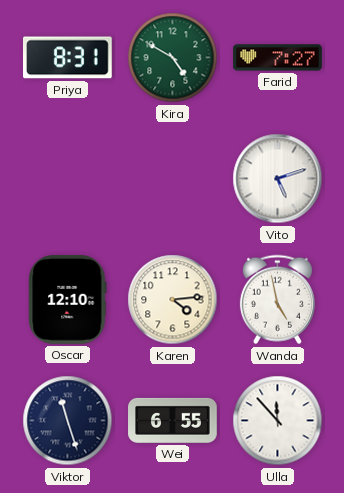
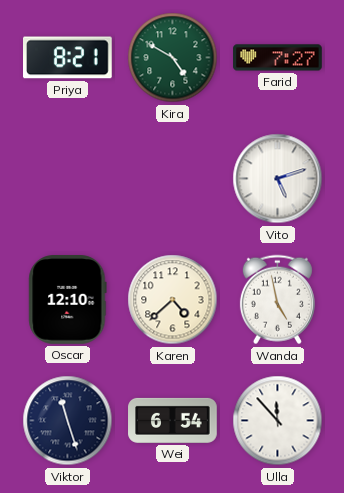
Priya: 8:31 -> 8:21
Karen: 4:14 -> 4:38
Wei: 6:55 -> 6:54
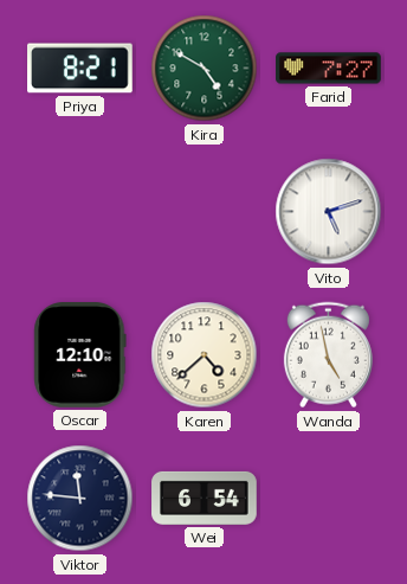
Viktor: 11:27 -> 11:46
Ulla: 11:53 -> none
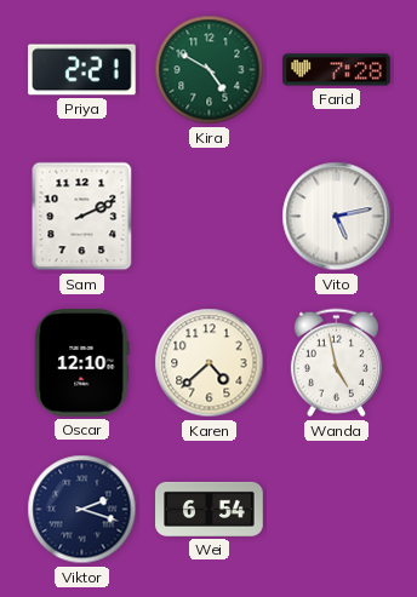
Priya: 8:21 -> 2:21
Farid: 7:27 -> 7:28
Sam: none -> 2:11
Vito: 5:12 -> 5:13
Viktor: 11:46 -> 2:18
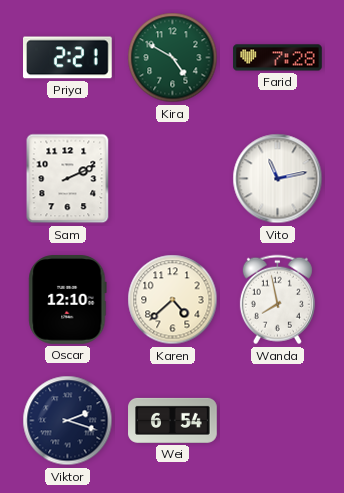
Vito: 5:13 -> 11:13
Wanda: 4:58 -> 7:58
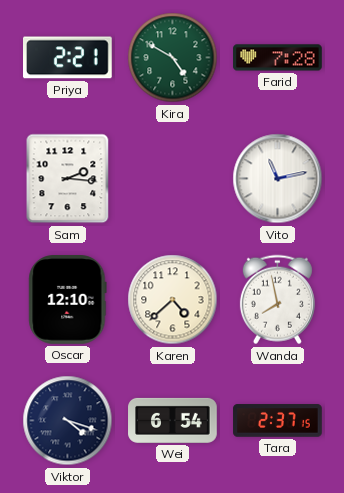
Sam: 2:11 -> 2:16
Viktor: 2:18 -> 4:18
Tara: none -> 2:37
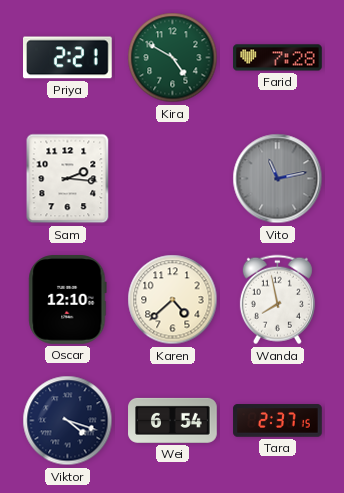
Vito dial: white -> grey
